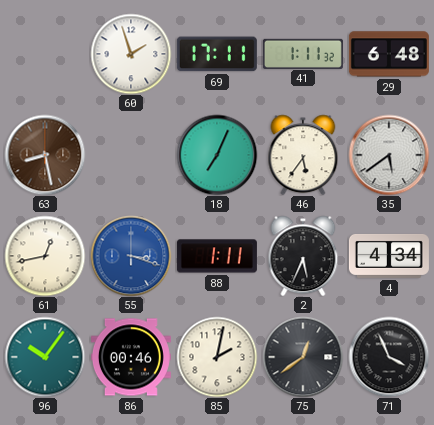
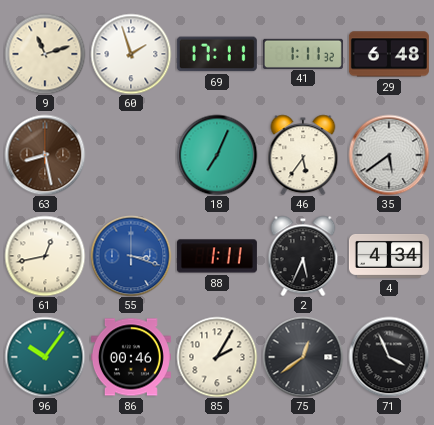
9: none -> 11:12
85: 2:02 -> 2:05
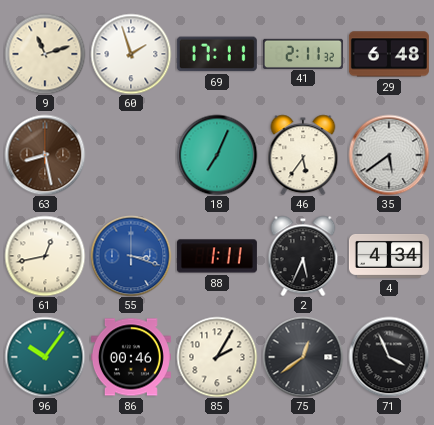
41: 1:11 -> 2:11
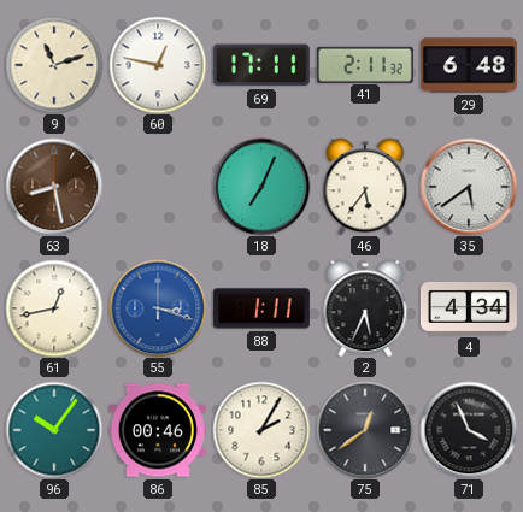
60: 1:57 -> 12:47
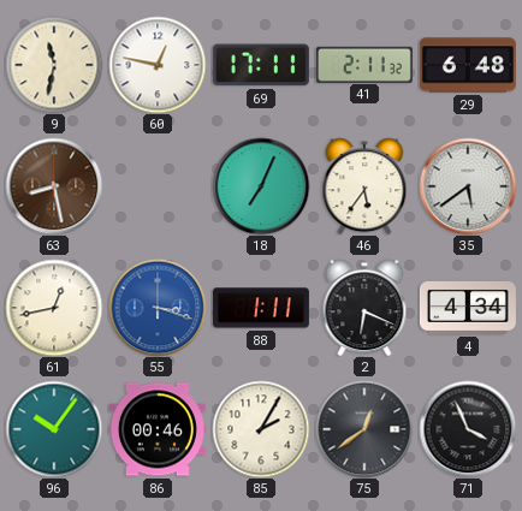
9: 11:12 -> 11:32
2: 5:34 -> 6:19
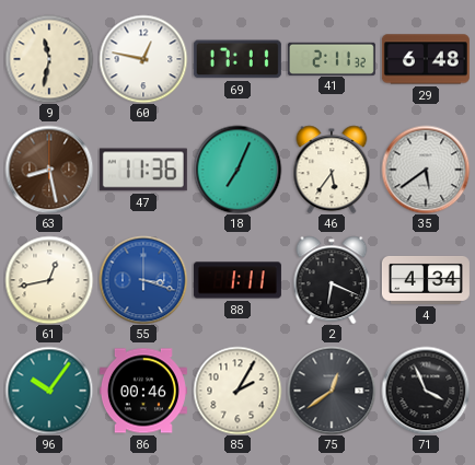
47: none -> 11:36
